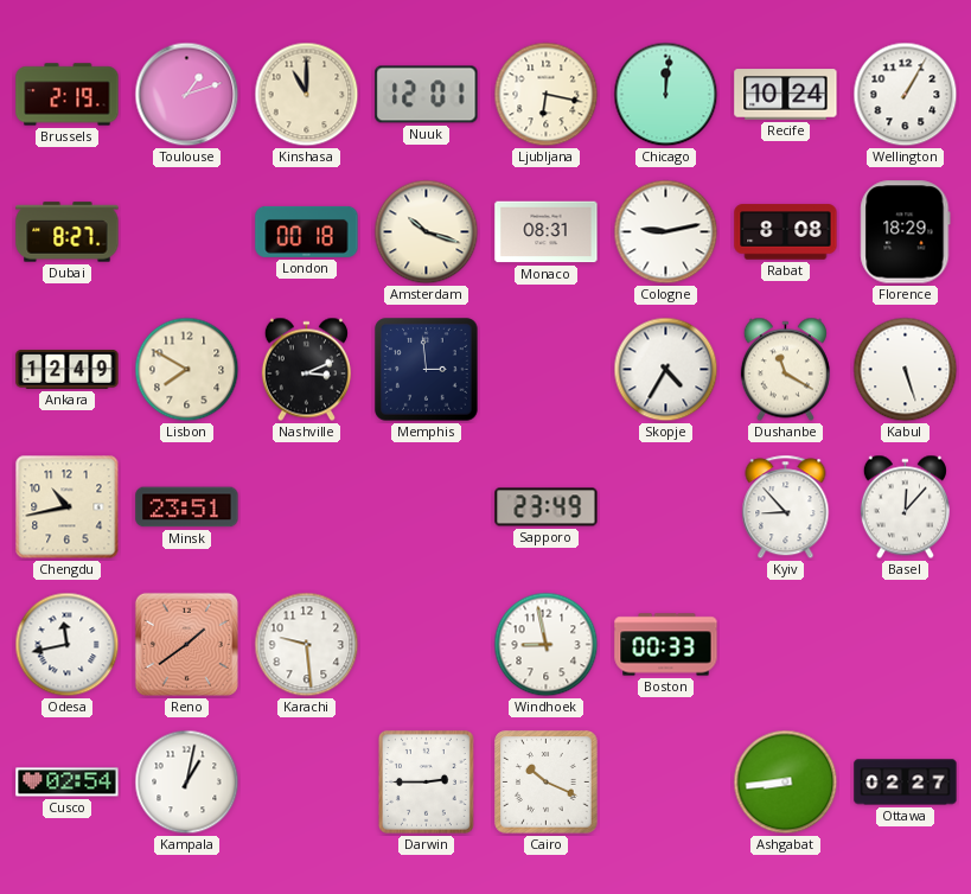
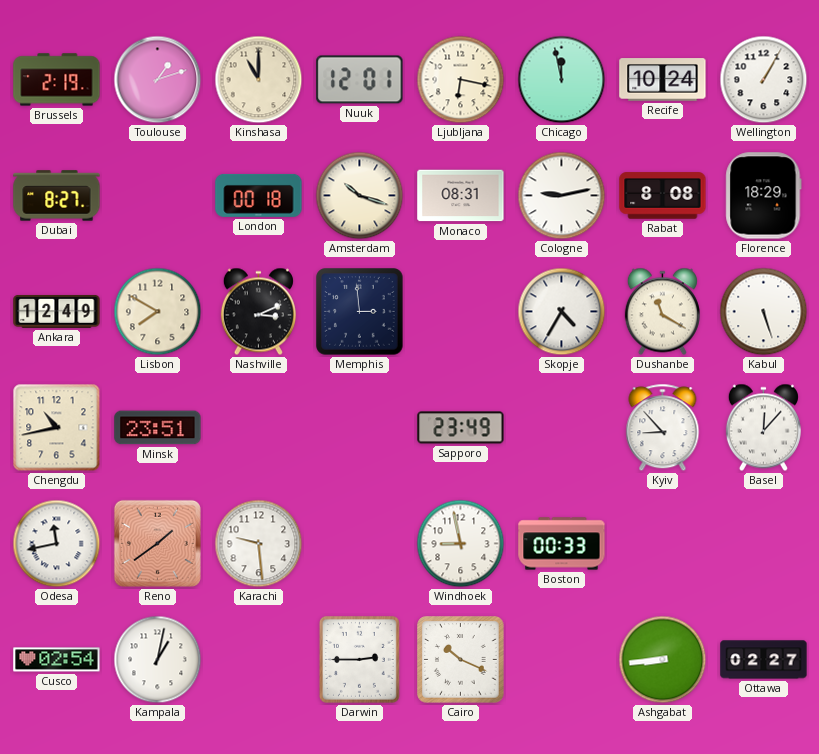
Chicago: 12:01 -> 11:58
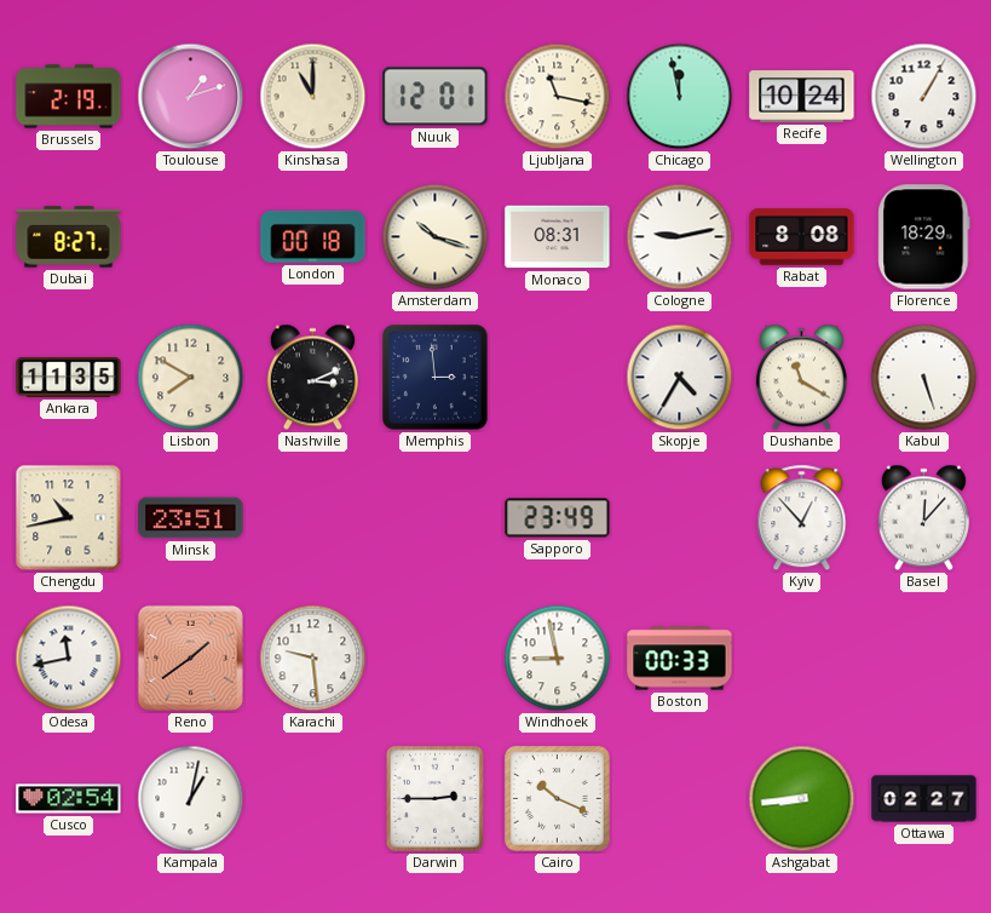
Ljubljana: 6:17 -> 11:17
Ankara: 12:49 -> 11:35
Kyiv: 8:53 -> 12:53
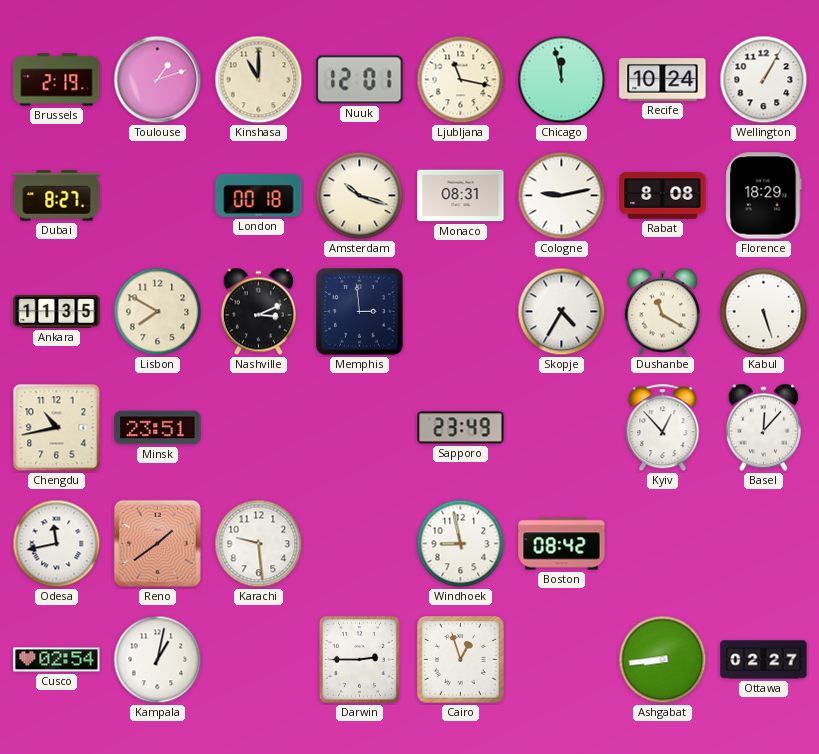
Boston: 00:33 -> 08:42
Cairo: 10:19 -> 12:57
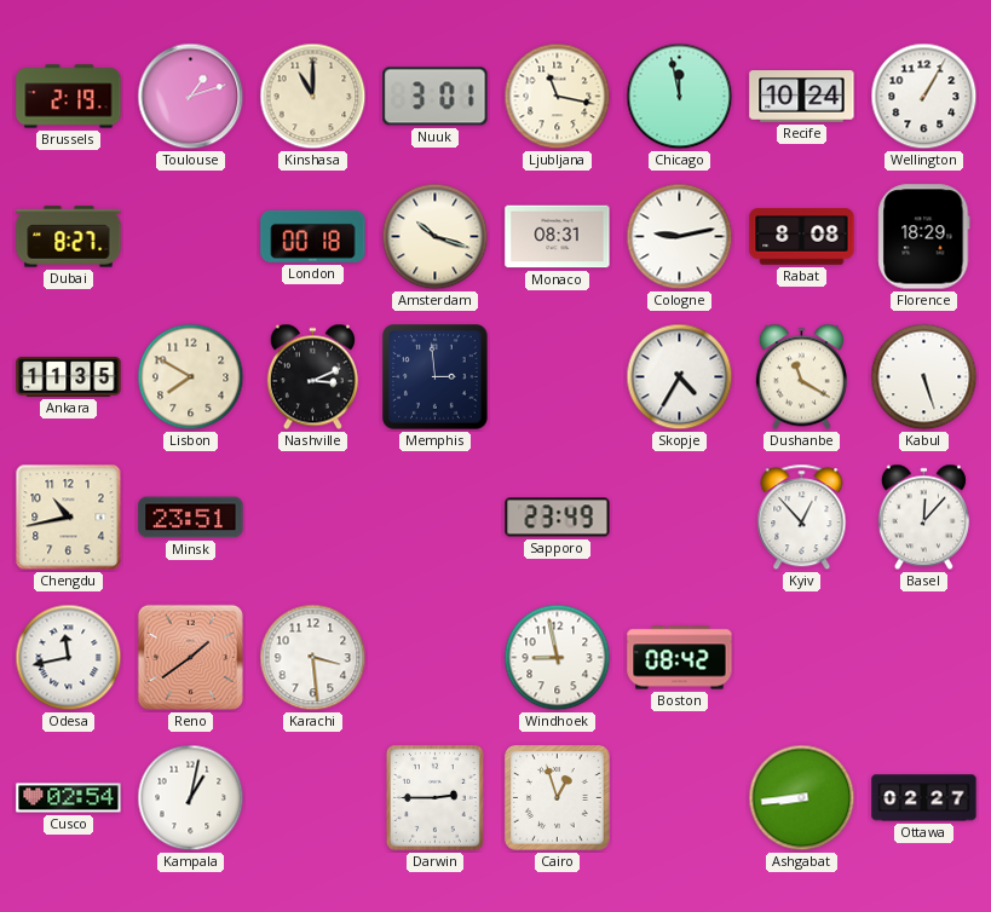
Nuuk: 12:01 -> 3:01
Karachi: 9:29 -> 3:29
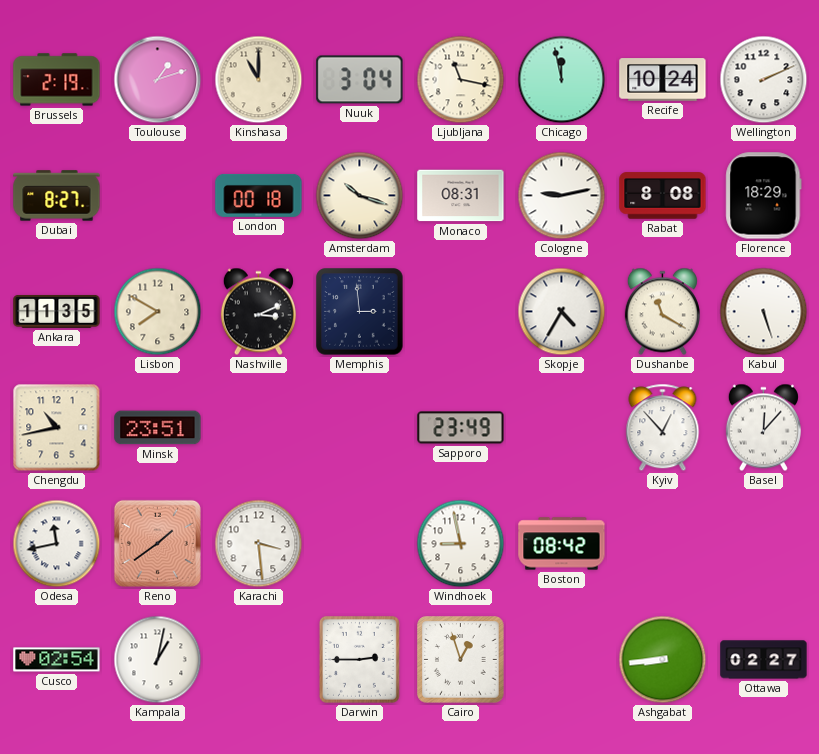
Nuuk: 3:01 -> 3:04
Wellington: 1:05 -> 2:11
